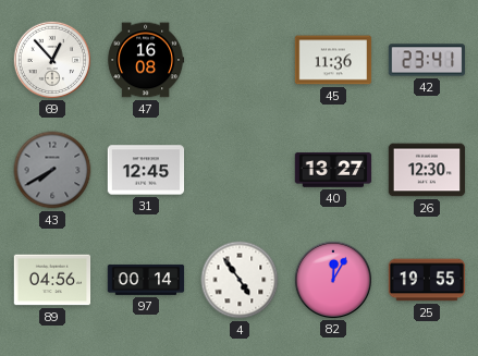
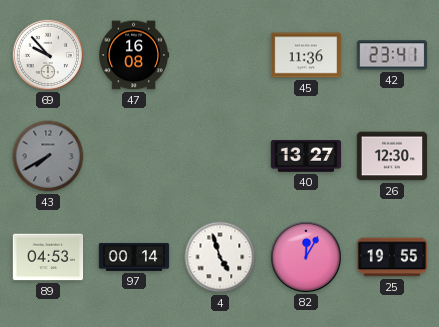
69: 12:53 -> 9:53
31: 12:45 -> none
89: 04:56 -> 04:53
4: 4:54 -> 4:57
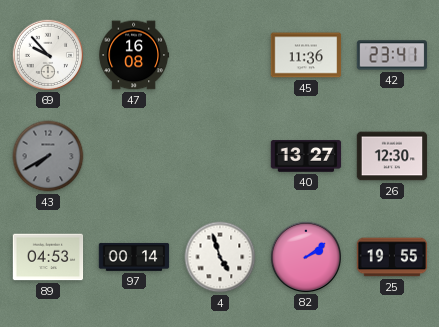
82: 12:05 -> 2:09
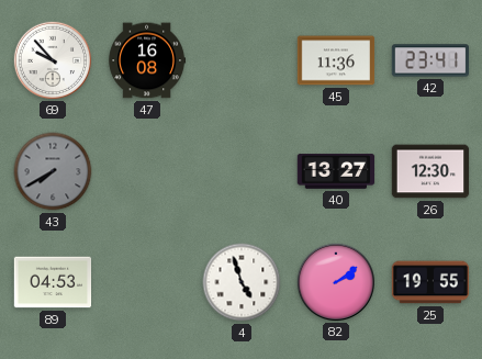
97: 00:14 -> none
